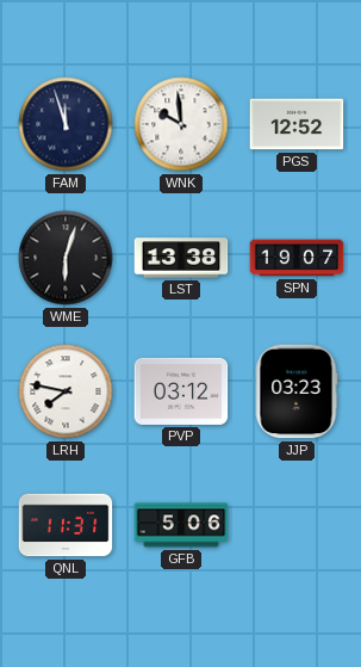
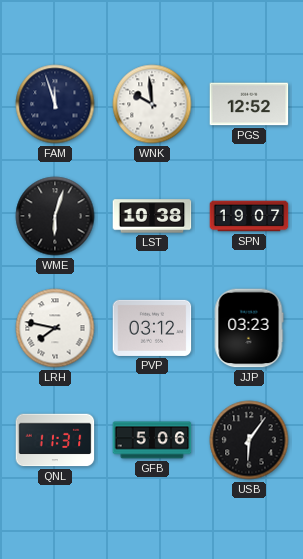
LST: 13:38 -> 10:38
USB: none -> 6:06
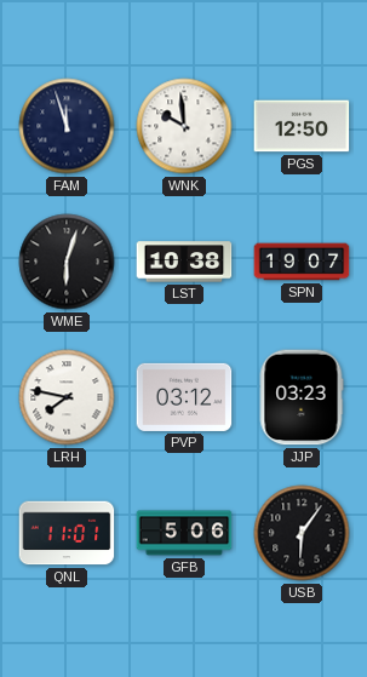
PGS: 12:52 -> 12:50
QNL: 11:31 -> 11:01
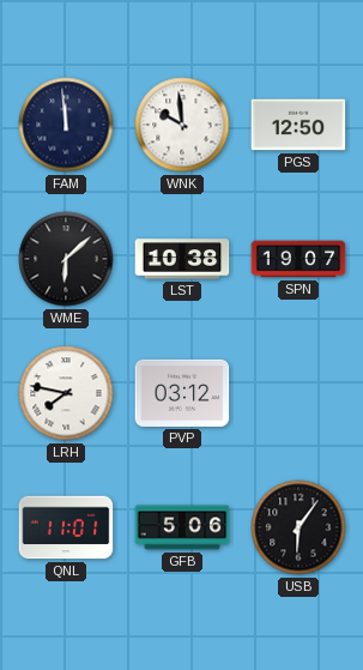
FAM: 11:57 -> 11:59
WME: 6:03 -> 6:08
JJP: 03:23 -> none
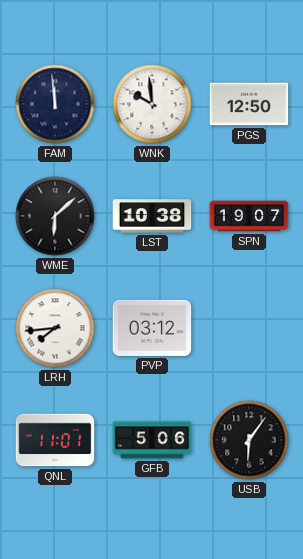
LRH: 7:47 -> 7:44
